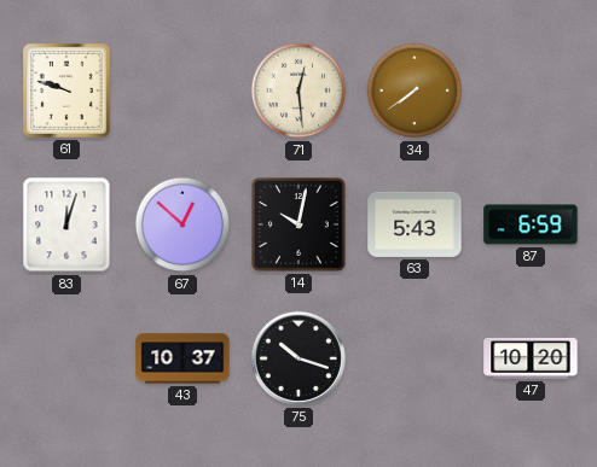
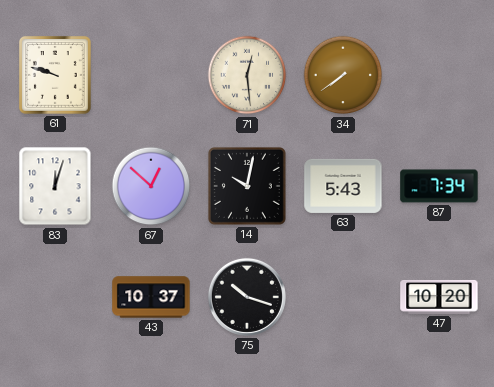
87: 6:59 -> 7:34
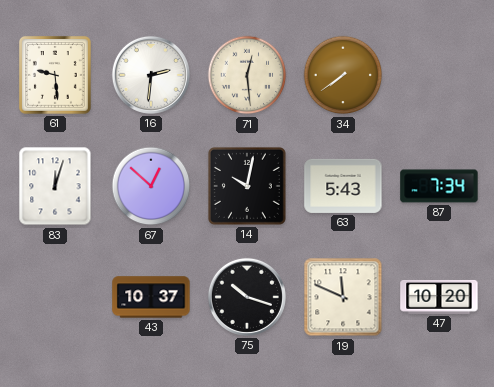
61: 9:48 -> 9:29
16: none -> 2:31
19: none -> 11:49
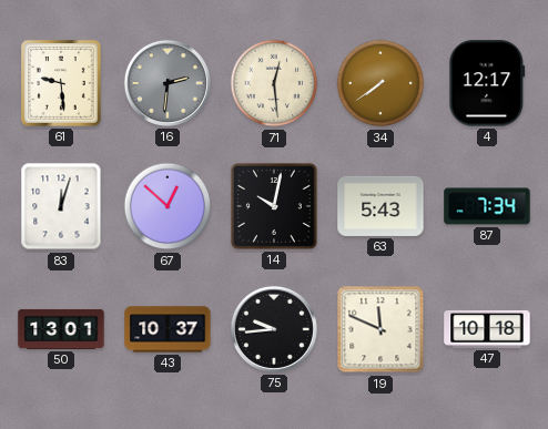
16 dial: white -> grey
4: none -> 12:17
50: none -> 13:01
75: 10:18 -> 9:44
47: 10:20 -> 10:18
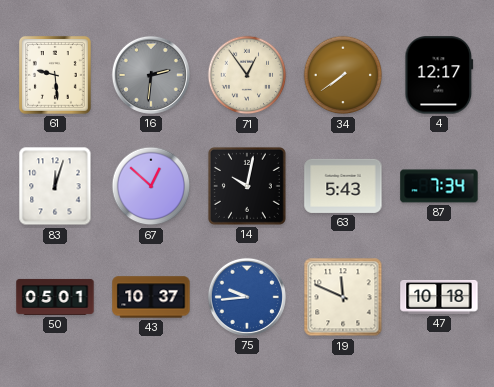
71: 12:29 -> 12:54
50: 13:01 -> 05:01
75 dial: black -> blue
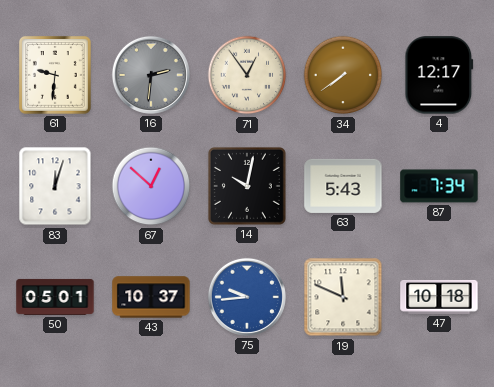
61: 9:29 -> 9:31
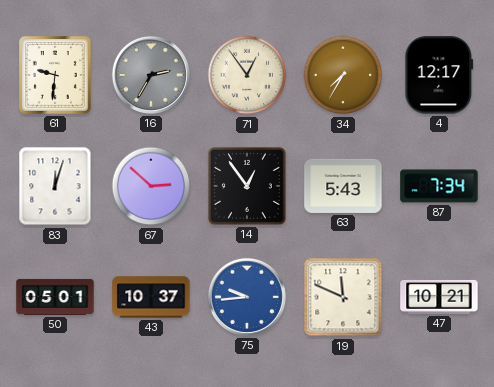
16: 2:31 -> 2:35
34: 7:39 -> 7:35
67: 12:52 -> 2:52
14: 10:02 -> 12:54
47: 10:18 -> 10:21
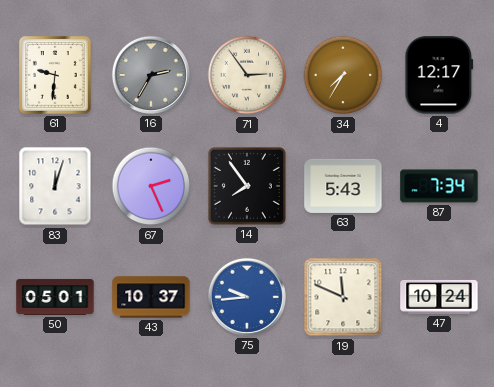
71: 12:54 -> 2:54
67: 2:52 -> 2:26
14: 12:54 -> 7:54
47: 10:21 -> 10:24
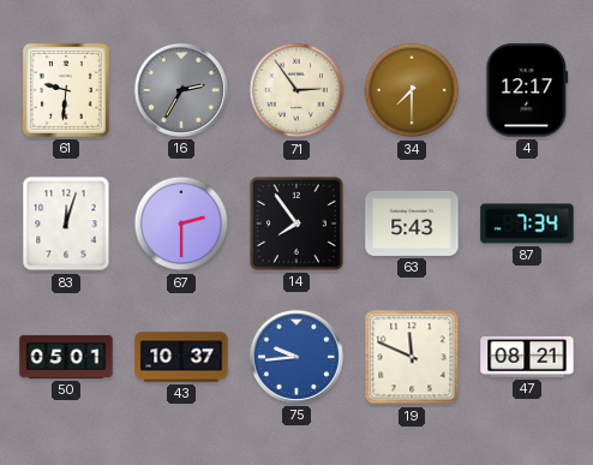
34: 7:35 -> 7:30
67: 2:26 -> 2:30
47: 10:24 -> 08:21
